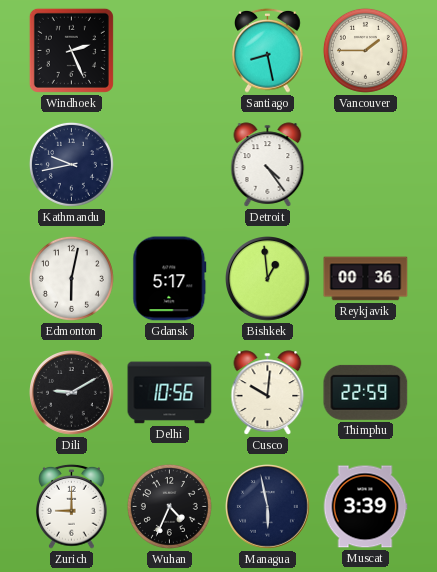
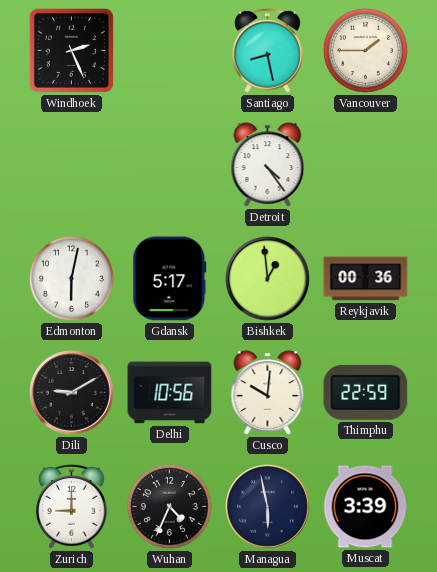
Kathmandu: 9:43 -> none
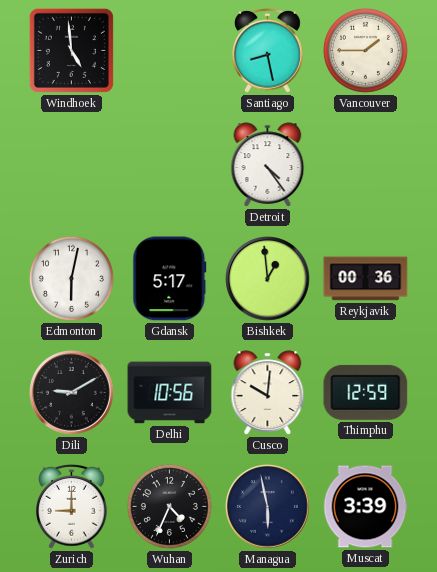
Windhoek: 2:26 -> 4:59
Thimphu: 22:59 -> 12:59
